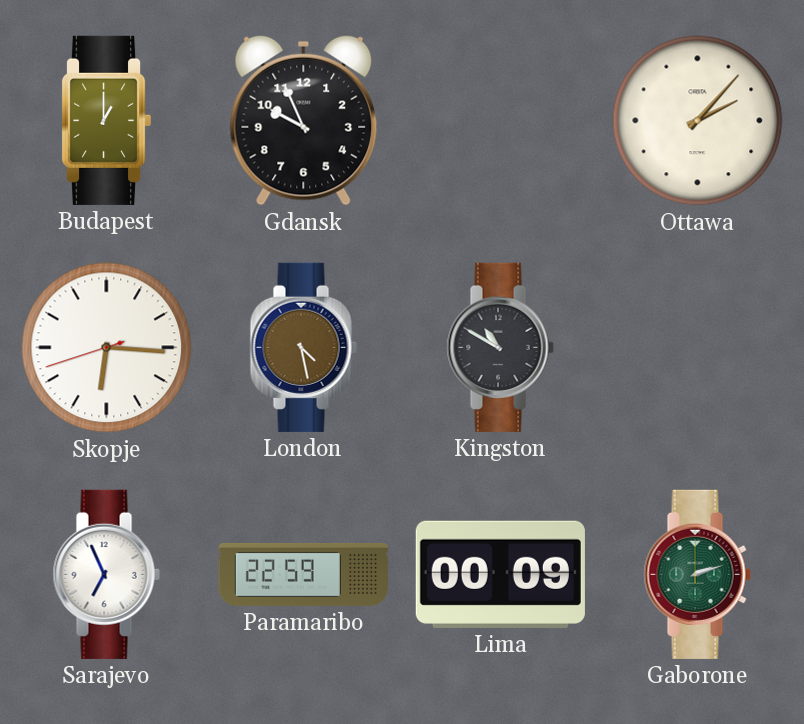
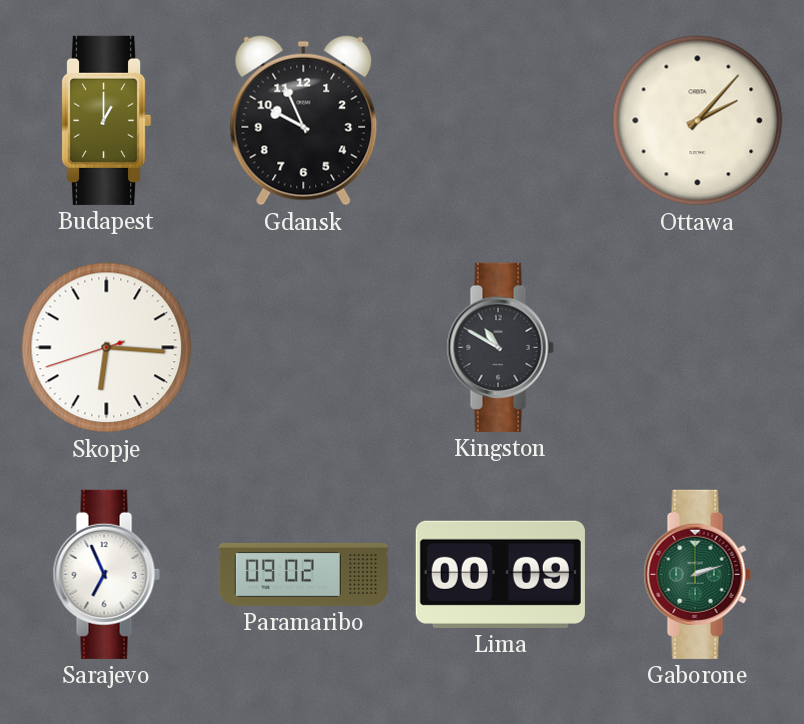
London: 4:28 -> none
Paramaribo: 22:59 -> 09:02
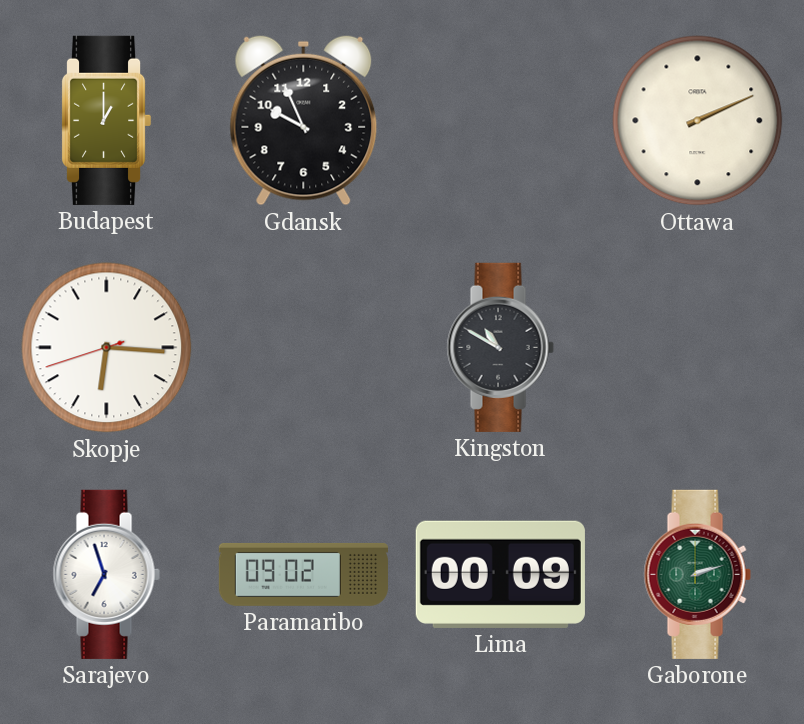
Ottawa: 2:07 -> 2:11
Sarajevo: 6:56 -> 6:57
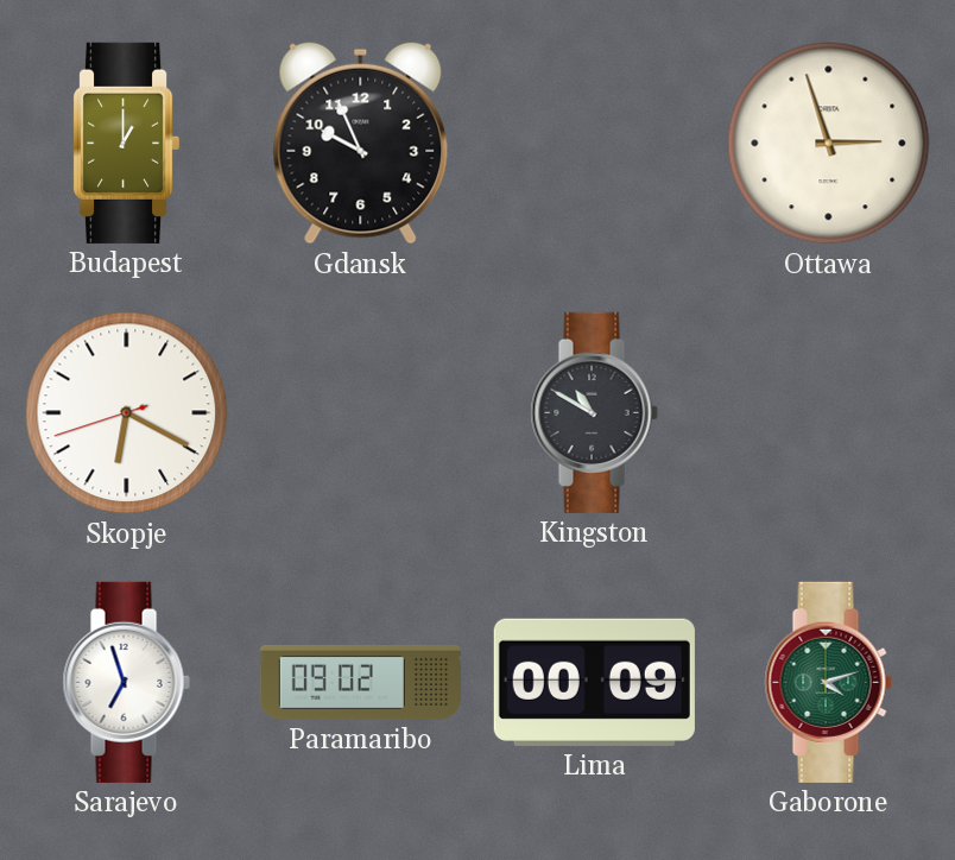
Ottawa: 2:11 -> 2:57
Skopje: 6:15 -> 6:19
Gaborone: 2:12 -> 4:12
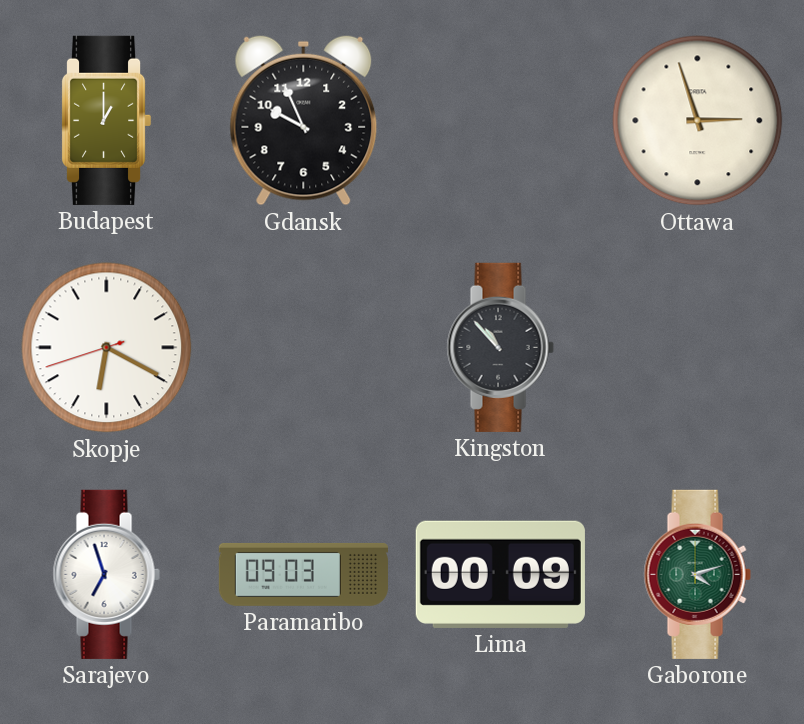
Kingston: 10:50 -> 10:53
Paramaribo: 09:02 -> 09:03
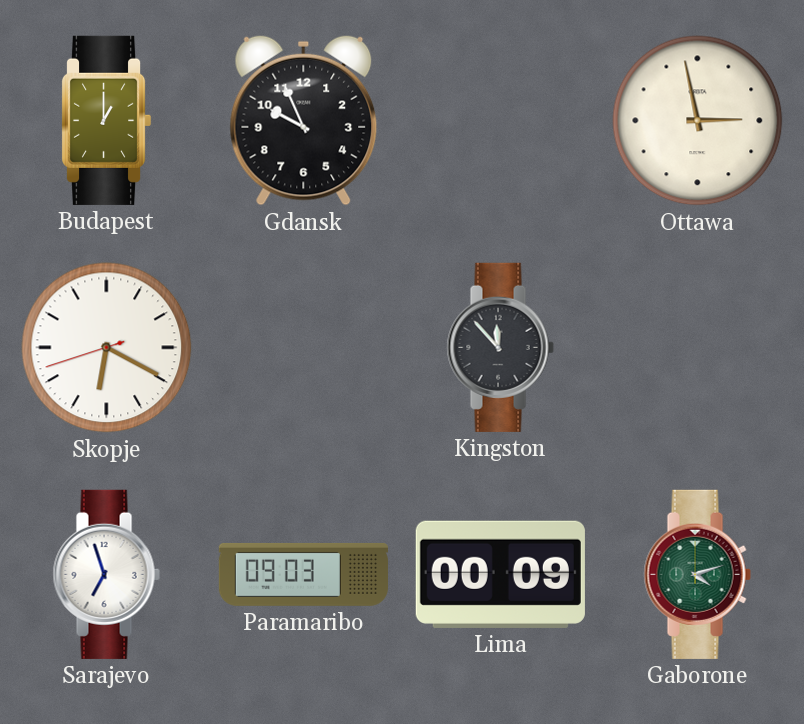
Ottawa: 2:57 -> 2:58
Kingston: 10:53 -> 11:53
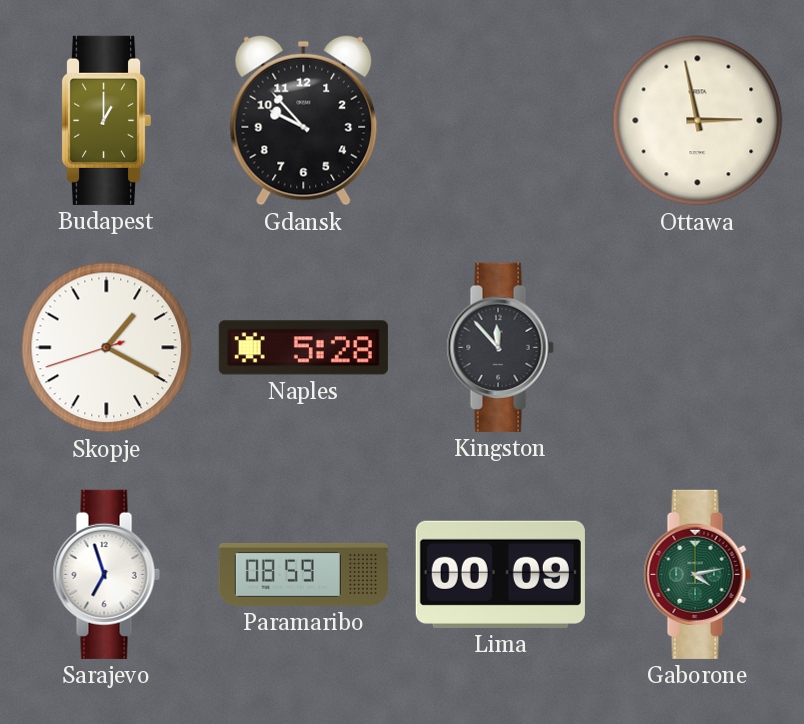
Gdansk: 9:56 -> 9:53
Skopje: 6:19 -> 1:19
Naples: none -> 5:28
Paramaribo: 09:03 -> 08:59
Gaborone: 4:12 -> 4:13
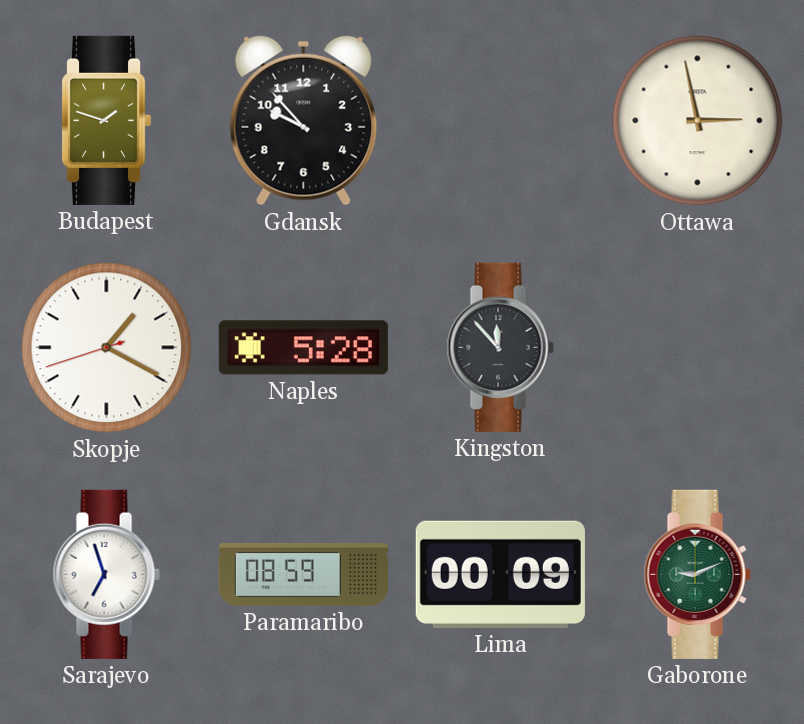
Budapest: 1:00 -> 1:48
Gaborone: 4:13 -> 9:11
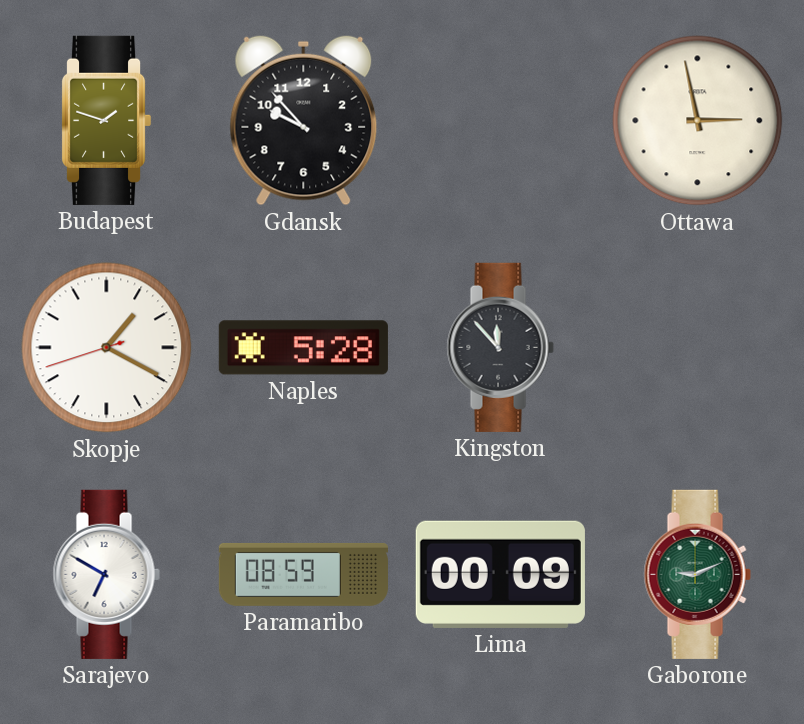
Sarajevo: 6:57 -> 6:50
